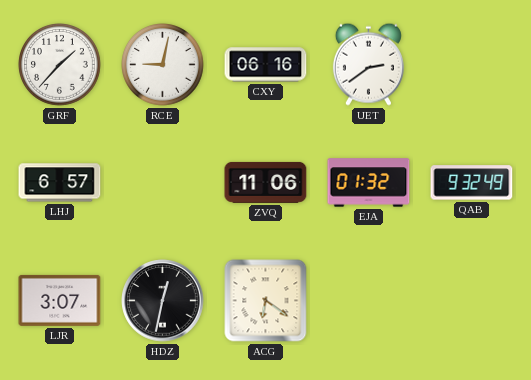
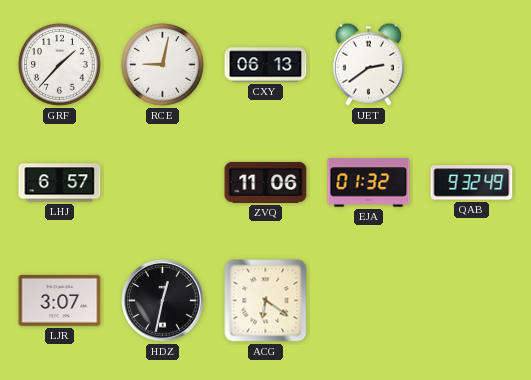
CXY: 06:16 -> 06:13
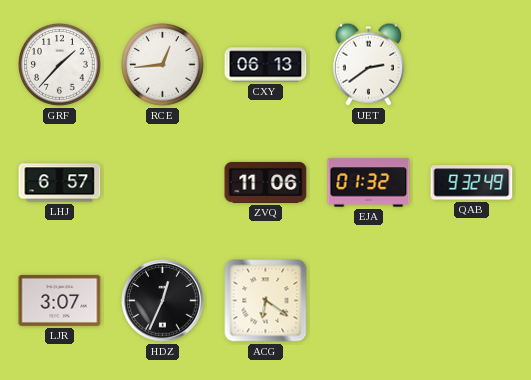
RCE: 9:02 -> 12:44
HDZ: 12:32 -> 12:34
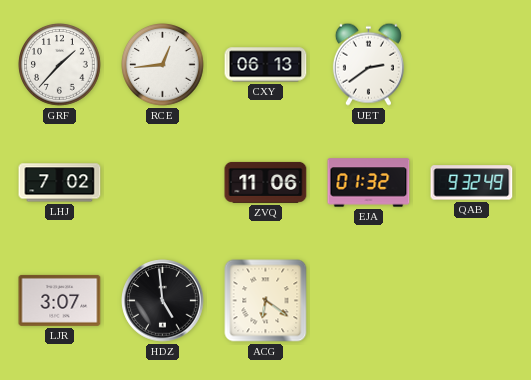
LHJ: 6:57 -> 7:02
HDZ: 12:34 -> 4:59
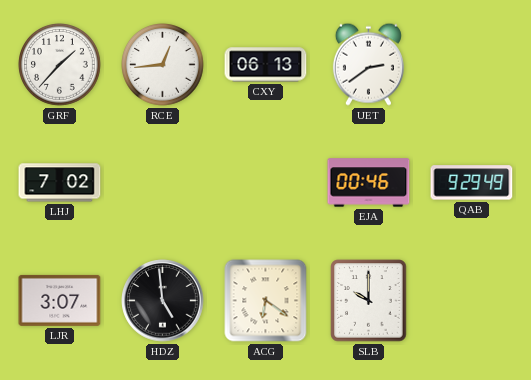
ZVQ: 11:06 -> none
EJA: 01:32 -> 00:46
QAB: 9:32 -> 9:29
SLB: none -> 10:00
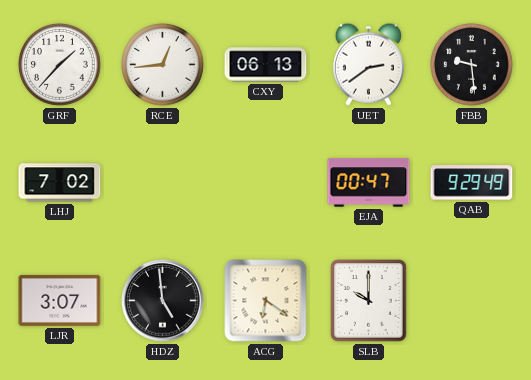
FBB: none -> 9:29
EJA: 00:46 -> 00:47
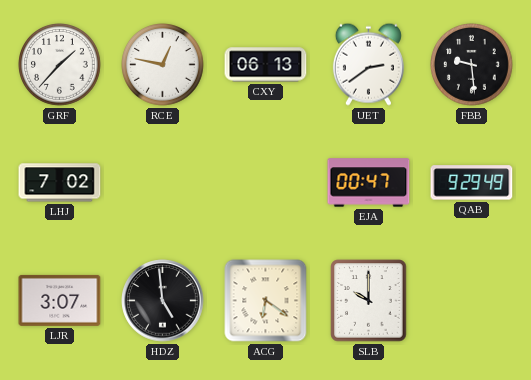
RCE: 12:44 -> 12:47
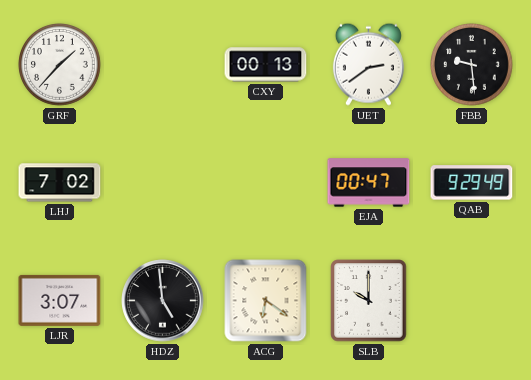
RCE: 12:47 -> none
CXY: 06:13 -> 00:13
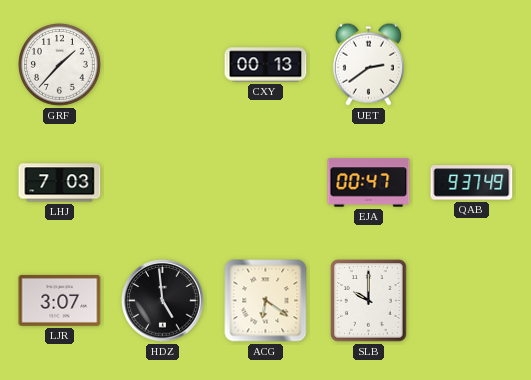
FBB: 9:29 -> none
LHJ: 7:02 -> 7:03
QAB: 9:29 -> 9:37
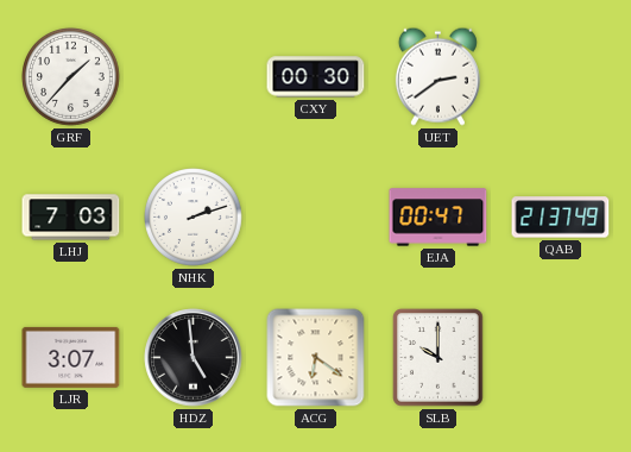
CXY: 00:13 -> 00:30
NHK: none -> 2:12
QAB: 9:37 -> 21:37
